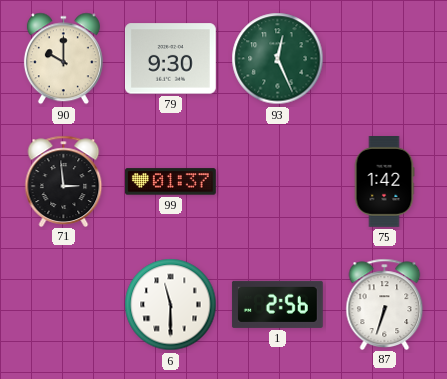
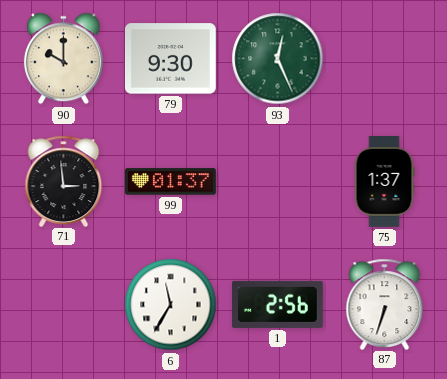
75: 1:42 -> 1:37
6: 11:30 -> 11:35
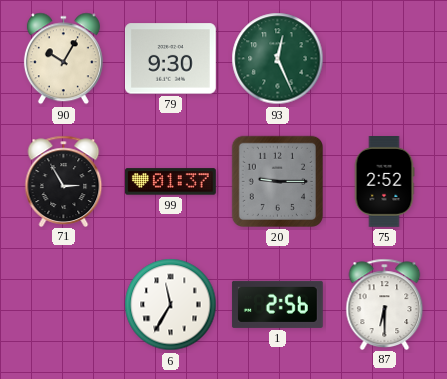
90: 10:00 -> 10:05
71: 2:59 -> 2:55
20: none -> 9:15
75: 1:37 -> 2:52
87: 6:33 -> 6:30
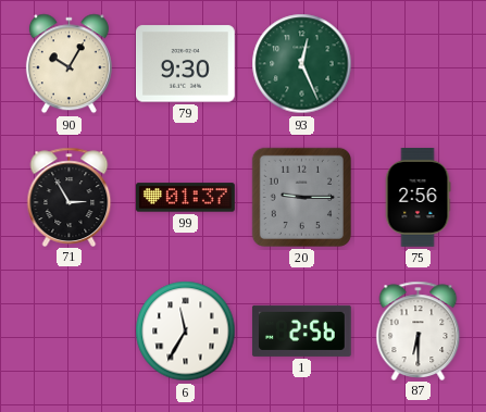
75: 2:52 -> 2:56
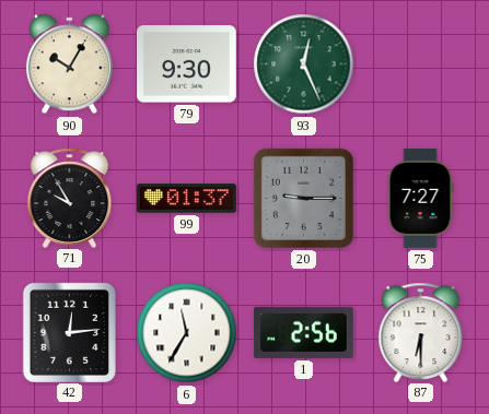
71: 2:55 -> 9:55
75: 2:56 -> 7:27
42: none -> 12:14
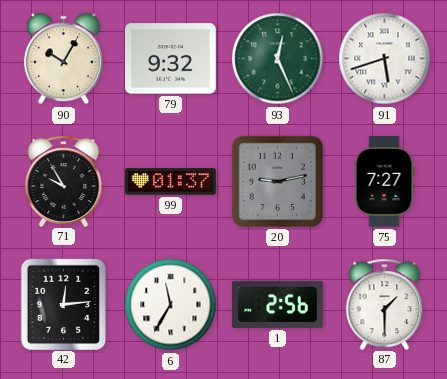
79: 9:30 -> 9:32
91: none -> 5:42
20: 9:15 -> 9:13
87: 6:30 -> 1:30
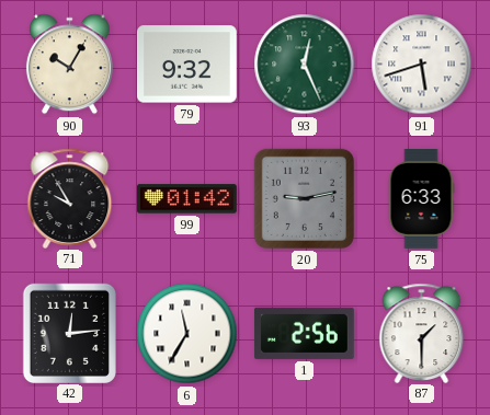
99: 01:37 -> 01:42
75: 7:27 -> 6:33
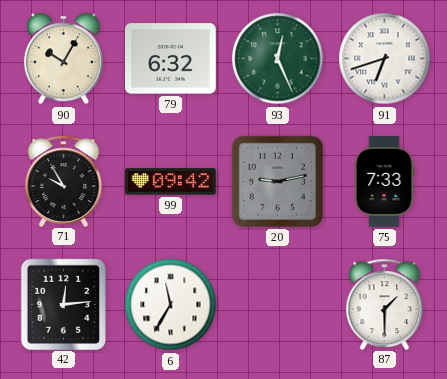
79: 9:32 -> 6:32
91: 5:42 -> 6:42
99: 01:42 -> 09:42
75: 6:33 -> 7:33
1: 2:56 -> none
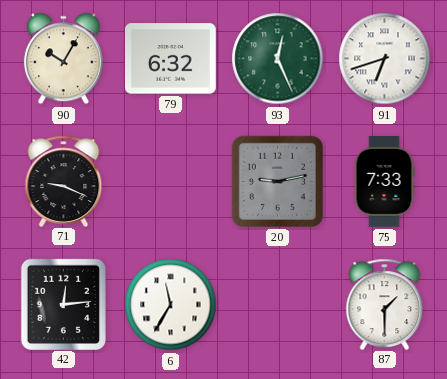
71: 9:55 -> 9:19
99: 09:42 -> none
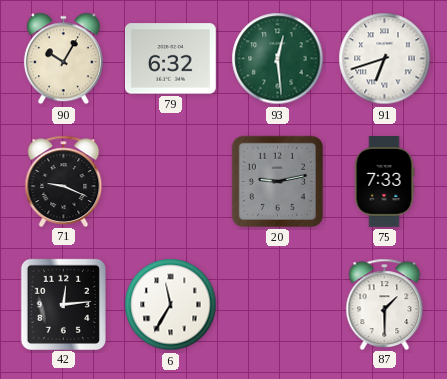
93: 12:26 -> 12:29
